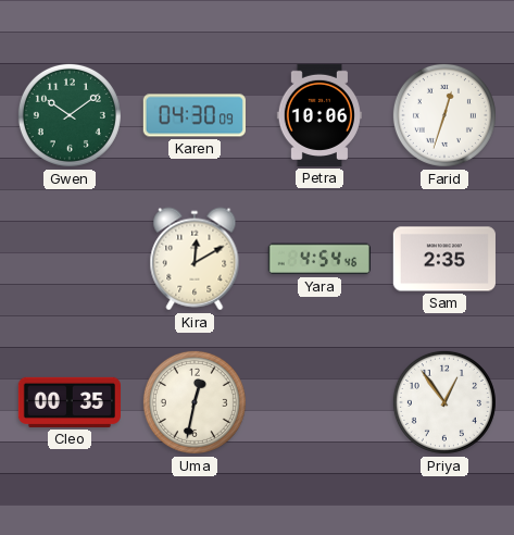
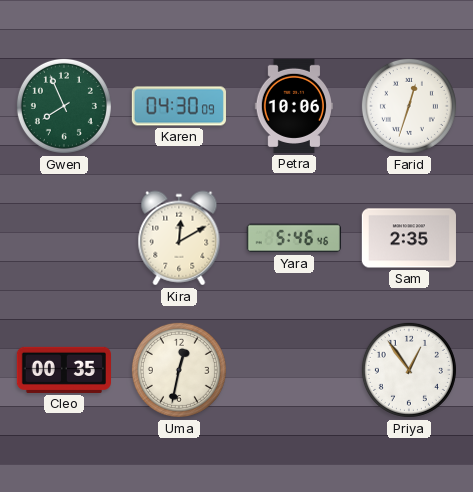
Gwen: 10:09 -> 7:56
Yara: 4:54 -> 5:46
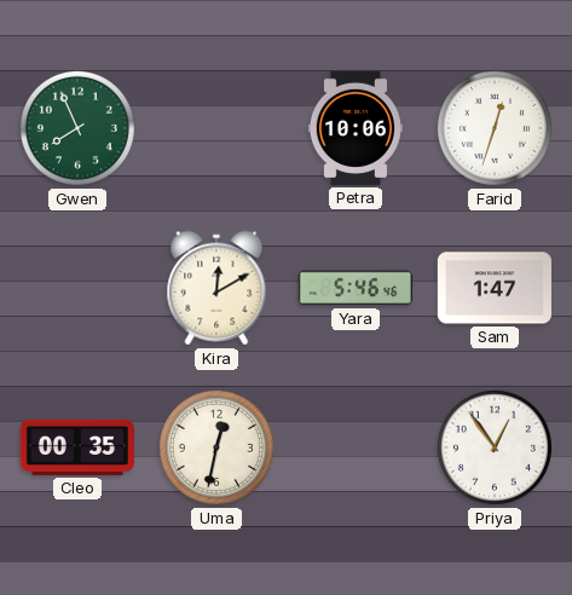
Karen: 04:30 -> none
Sam: 2:35 -> 1:47
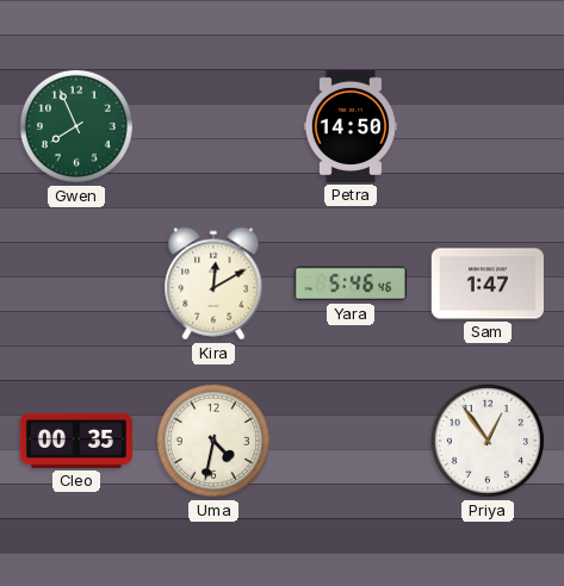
Petra: 10:06 -> 14:50
Farid: 12:33 -> none
Uma: 12:32 -> 4:32
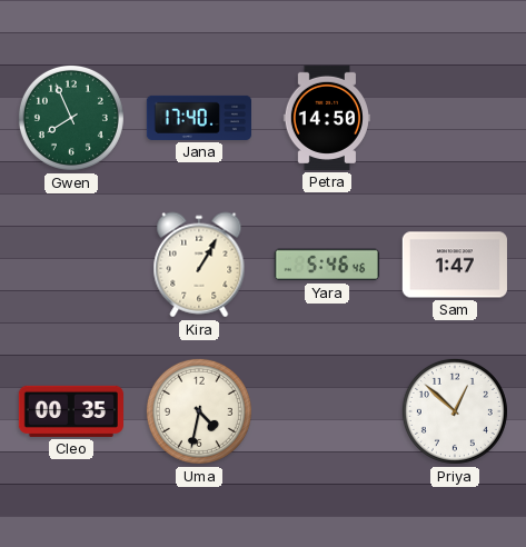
Jana: none -> 17:40
Kira: 12:10 -> 1:05
Priya: 12:54 -> 12:52
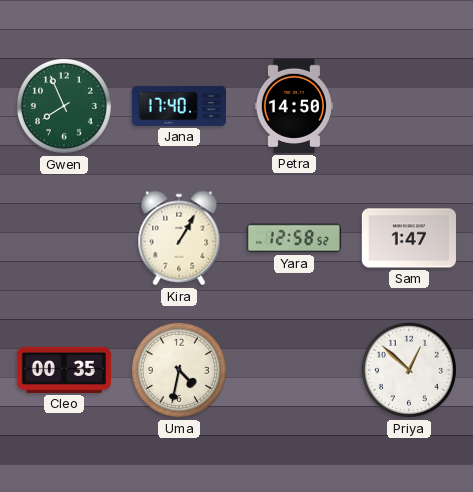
Yara: 5:46 -> 12:58
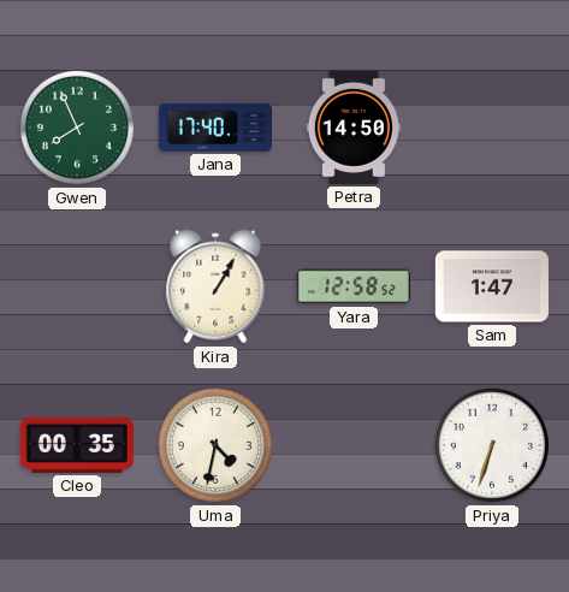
Priya: 12:52 -> 6:33
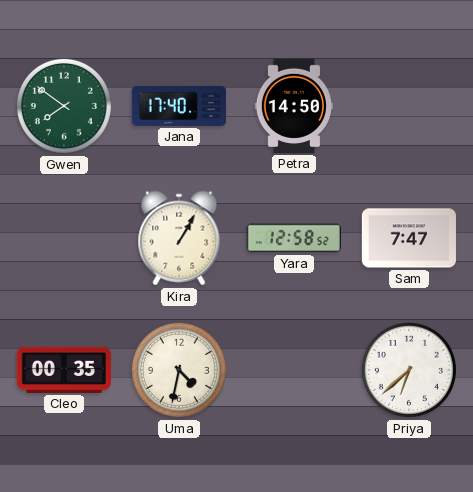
Gwen: 7:56 -> 7:51
Sam: 1:47 -> 7:47
Priya: 6:33 -> 6:38
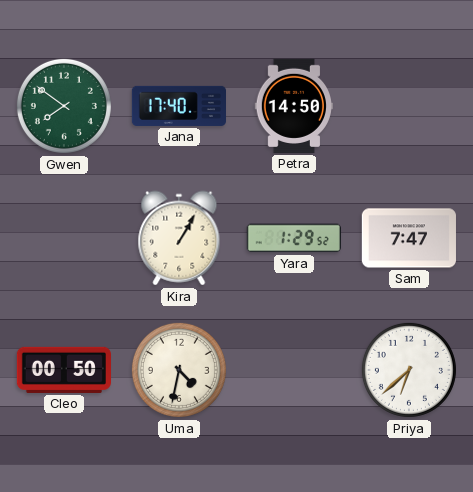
Yara: 12:58 -> 1:29
Cleo: 00:35 -> 00:50
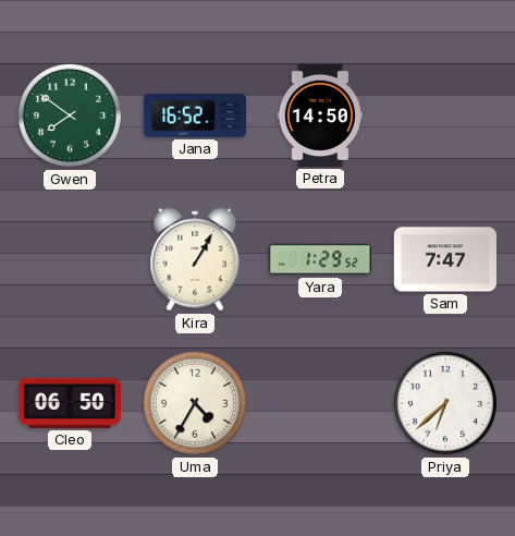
Jana: 17:40 -> 16:52
Cleo: 00:50 -> 06:50
Uma: 4:32 -> 4:35
